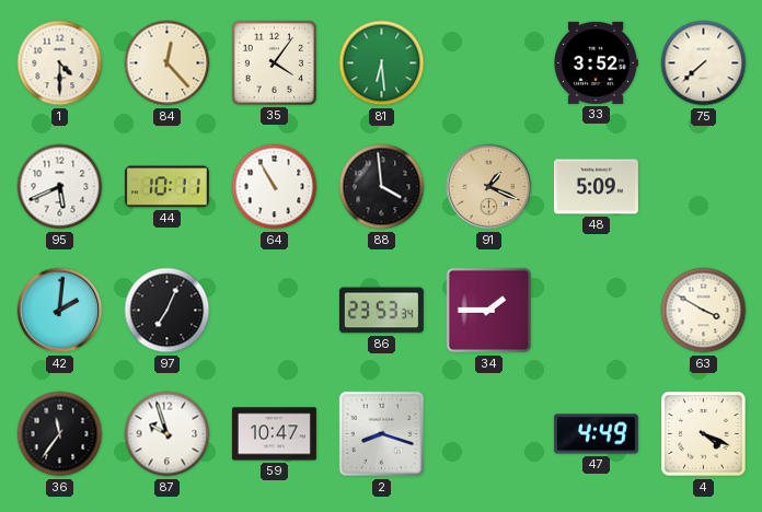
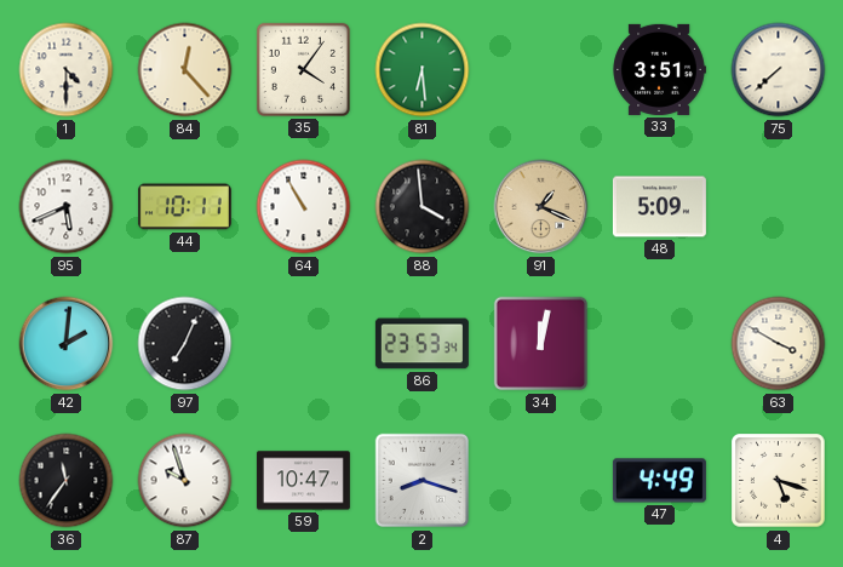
33: 3:52 -> 3:51
34: 1:45 -> 12:02
4: 4:19 -> 5:18
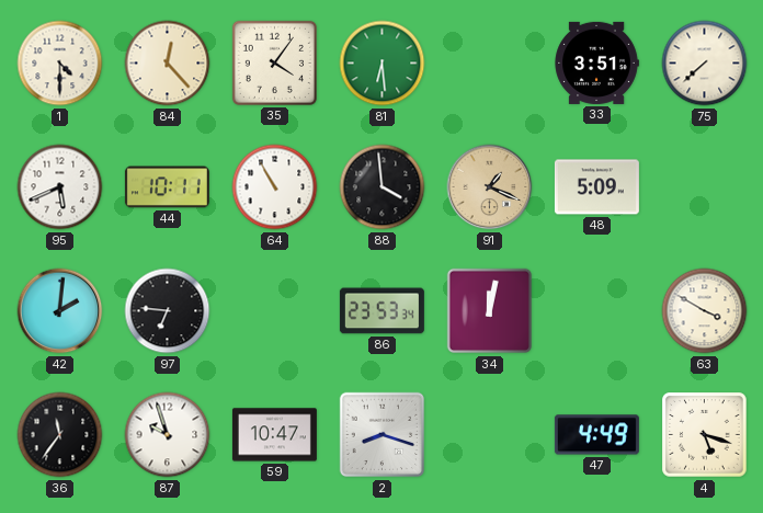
97: 7:04 -> 6:46
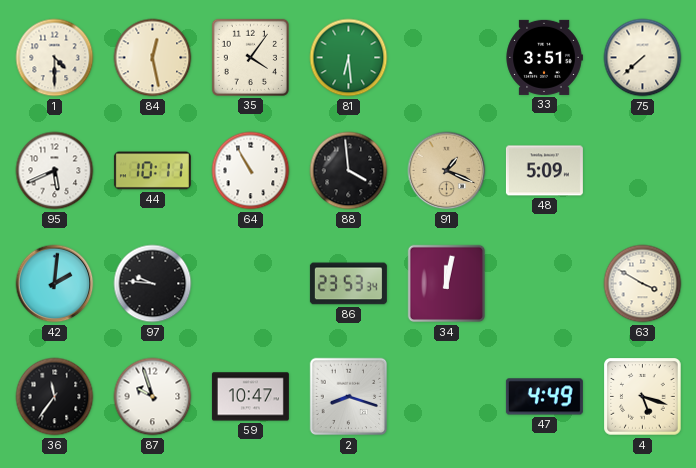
84: 12:23 -> 12:28
97: 6:46 -> 9:46
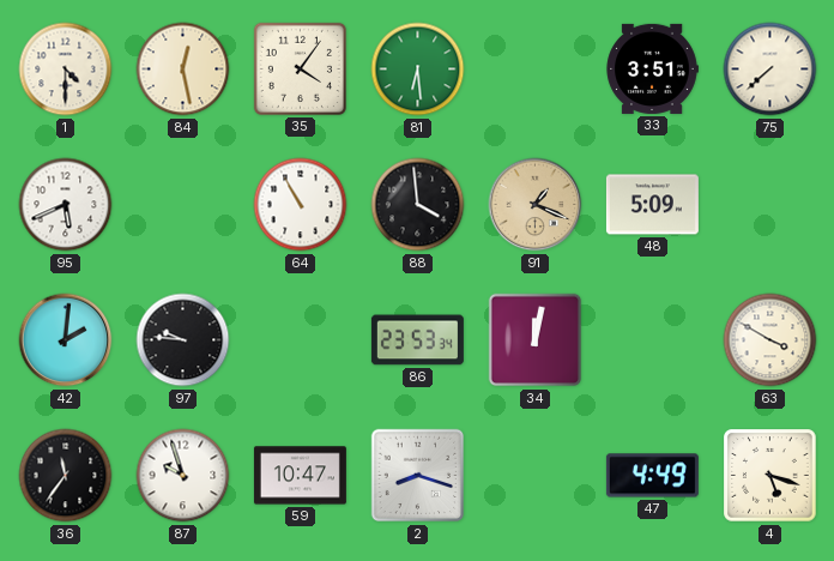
44: 10:11 -> none
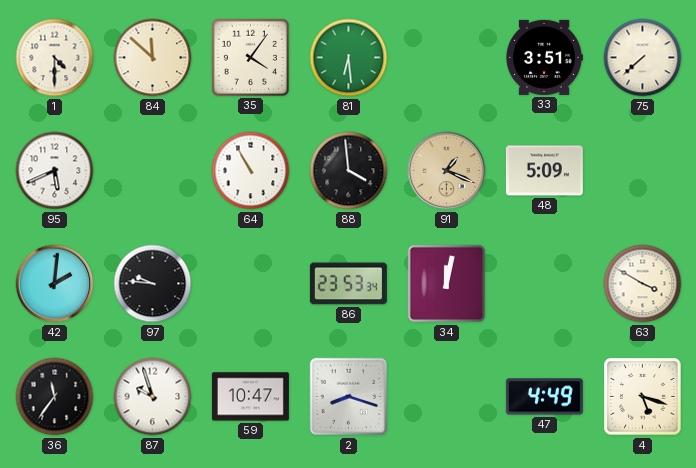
84: 12:28 -> 11:52
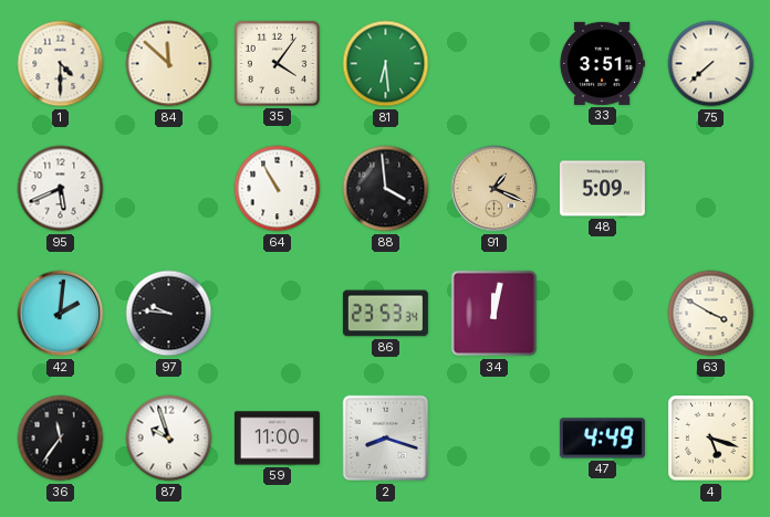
59: 10:47 -> 11:00
